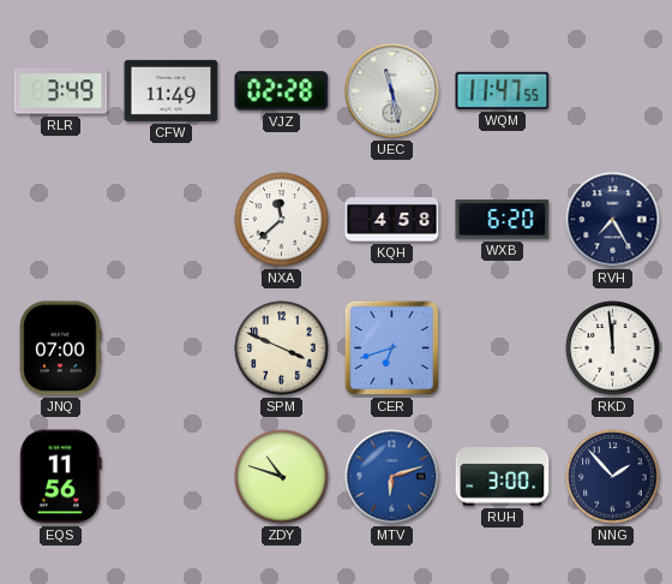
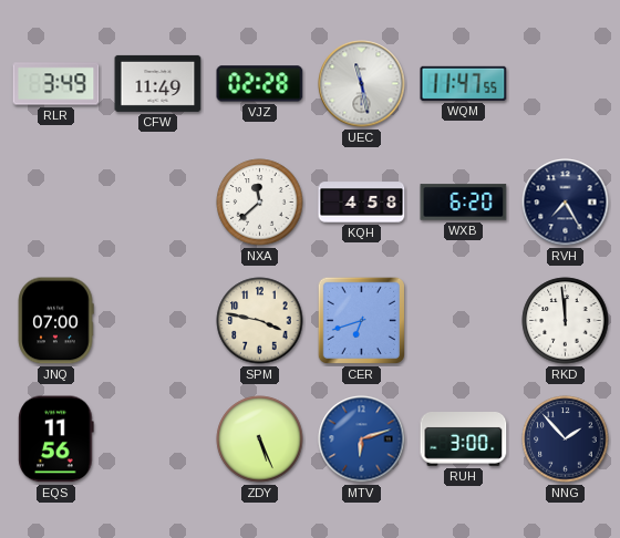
SPM: 3:49 -> 3:47
ZDY: 10:48 -> 5:26
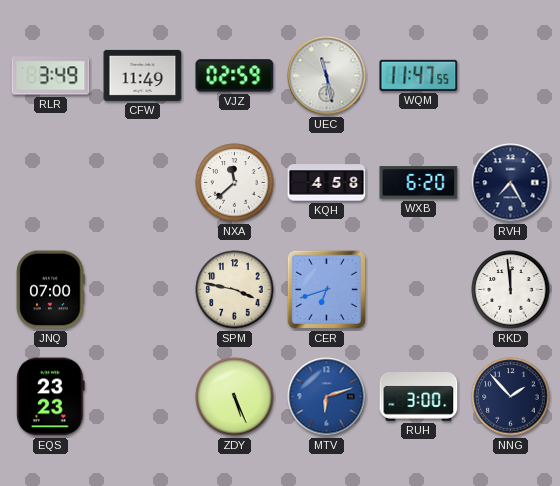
VJZ: 02:28 -> 02:59
EQS: 11:56 -> 23:23
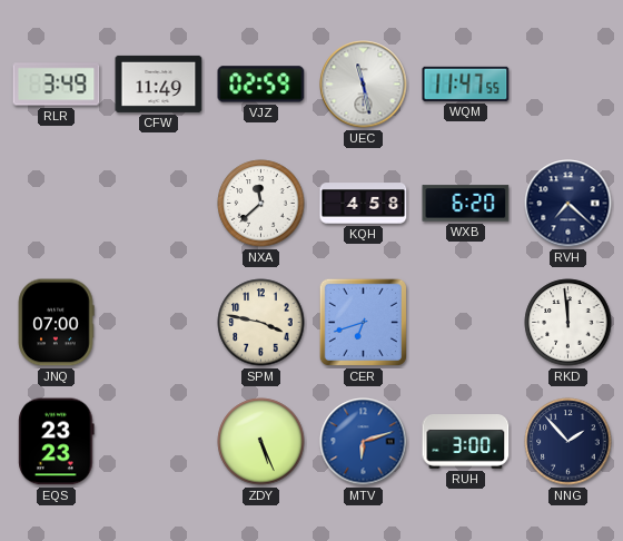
RVH: 7:25 -> 7:22
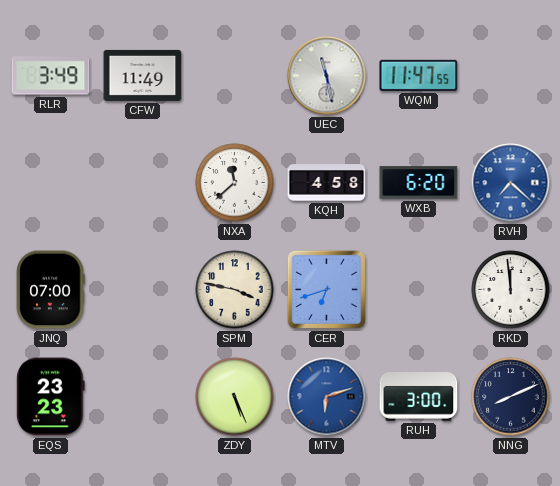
VJZ: 02:59 -> none
RVH dial: navy -> blue
NNG: 1:53 -> 8:11
